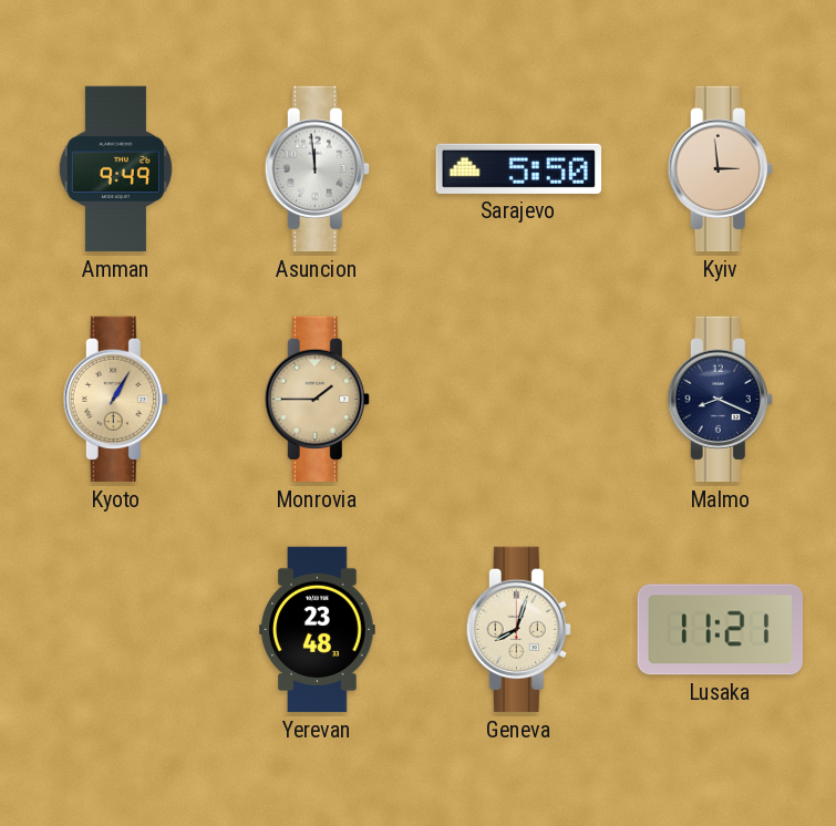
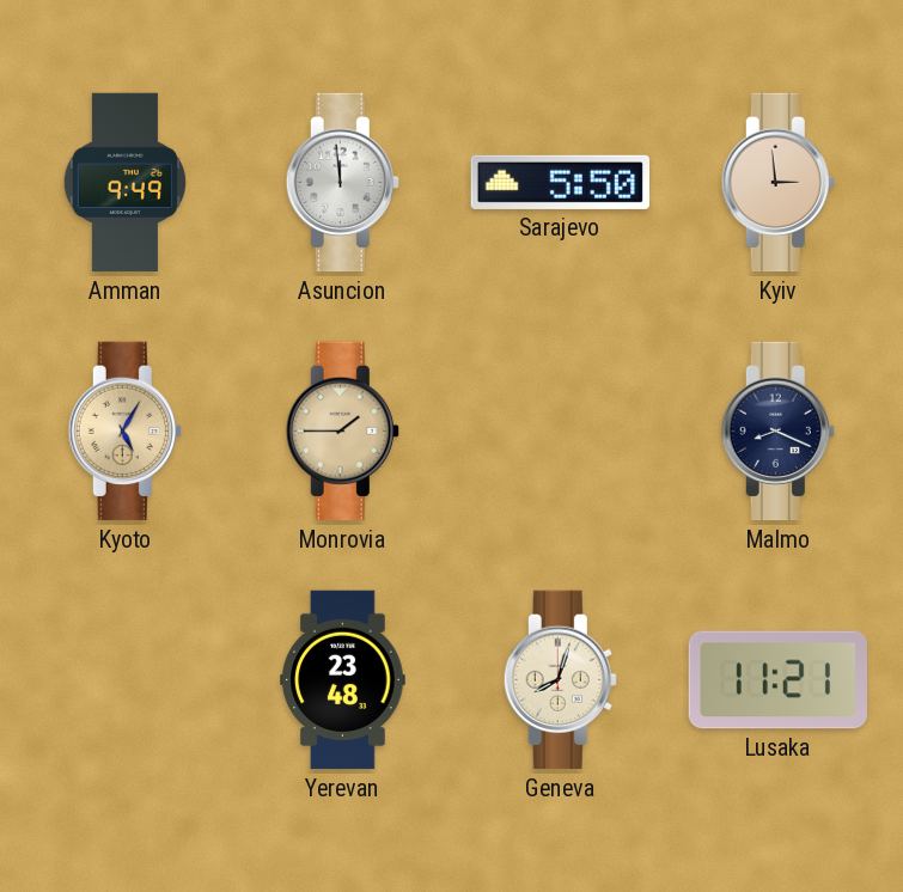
Kyoto: 1:05 -> 5:05
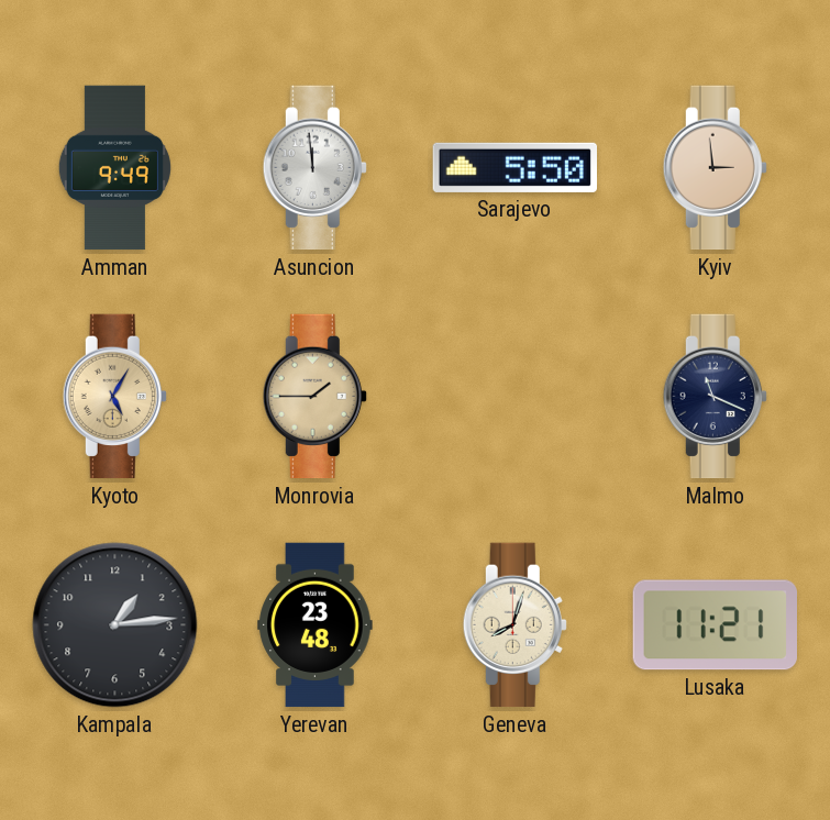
Malmo: 8:19 -> 11:19
Kampala: none -> 1:14
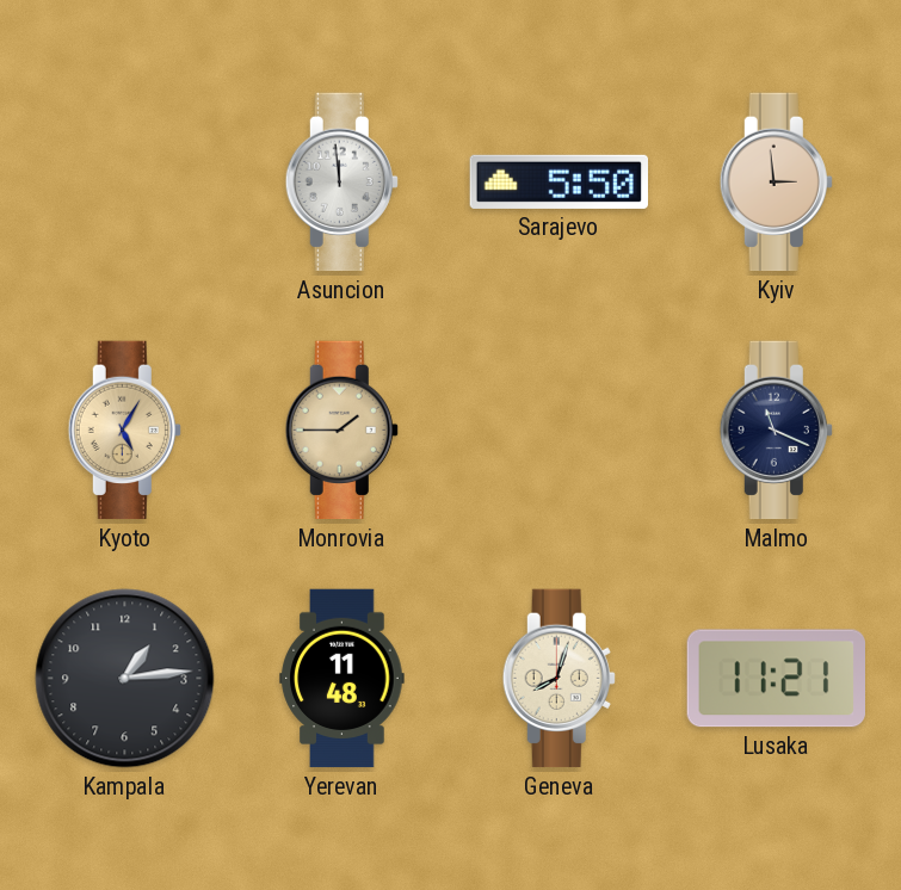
Amman: 9:49 -> none
Yerevan: 23:48 -> 11:48
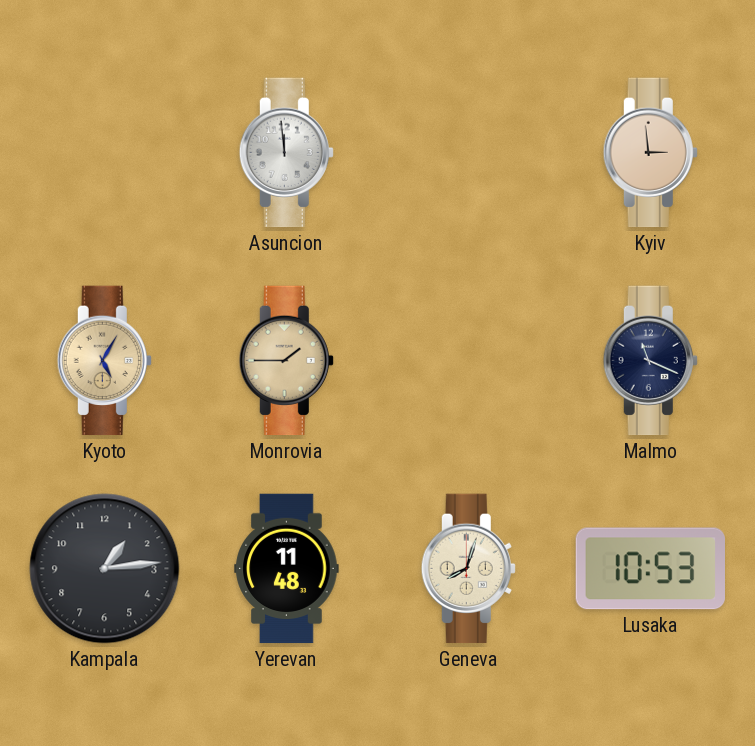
Sarajevo: 5:50 -> none
Lusaka: 11:21 -> 10:53
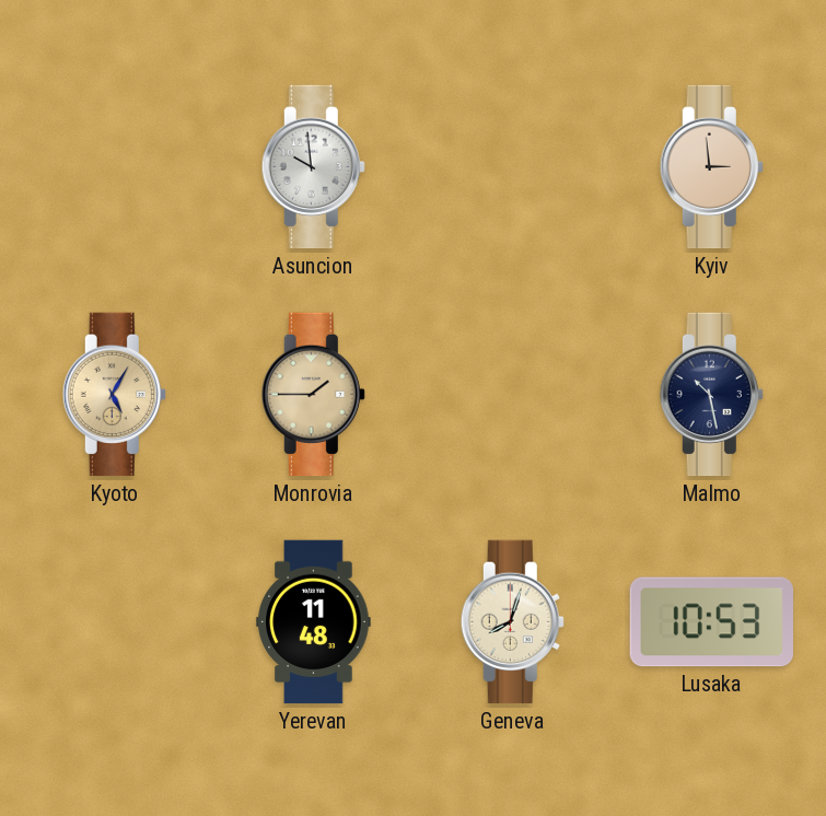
Asuncion: 11:59 -> 9:59
Malmo: 11:19 -> 10:28
Kampala: 1:14 -> none
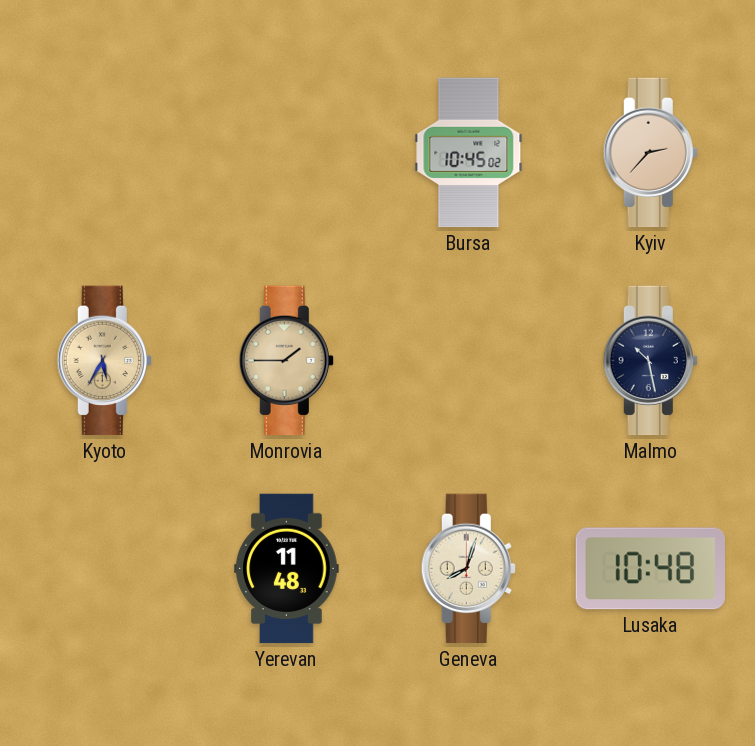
Asuncion: 9:59 -> none
Bursa: none -> 10:45
Kyiv: 2:59 -> 2:37
Kyoto: 5:05 -> 5:35
Lusaka: 10:53 -> 10:48
